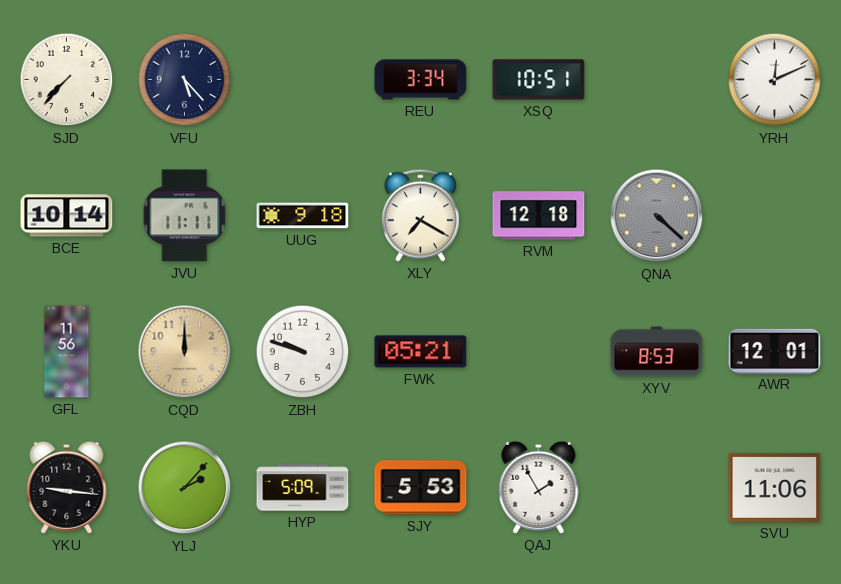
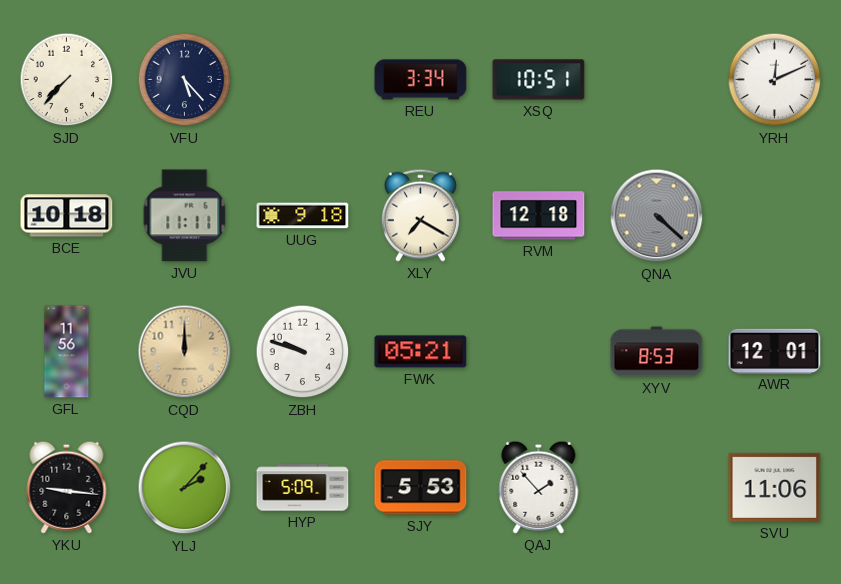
BCE: 10:14 -> 10:18
QAJ: 1:55 -> 1:53
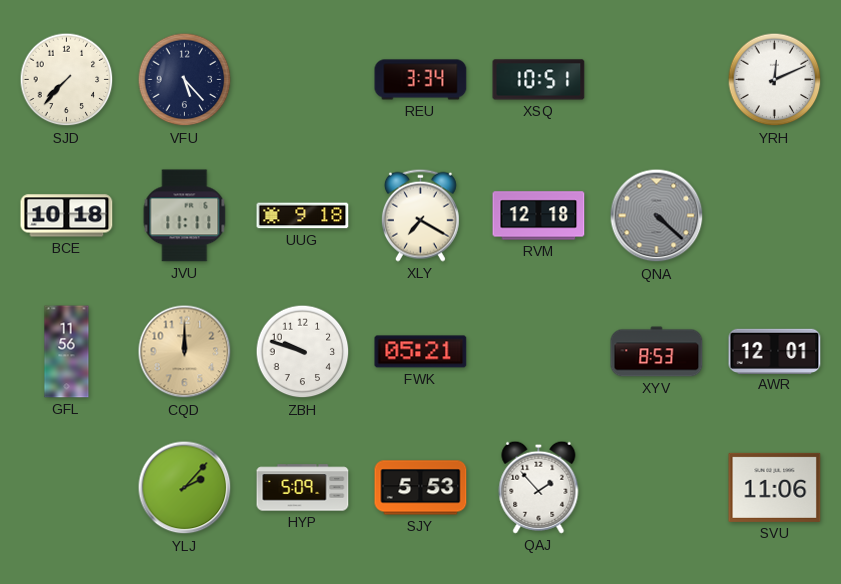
YKU: 9:16 -> none
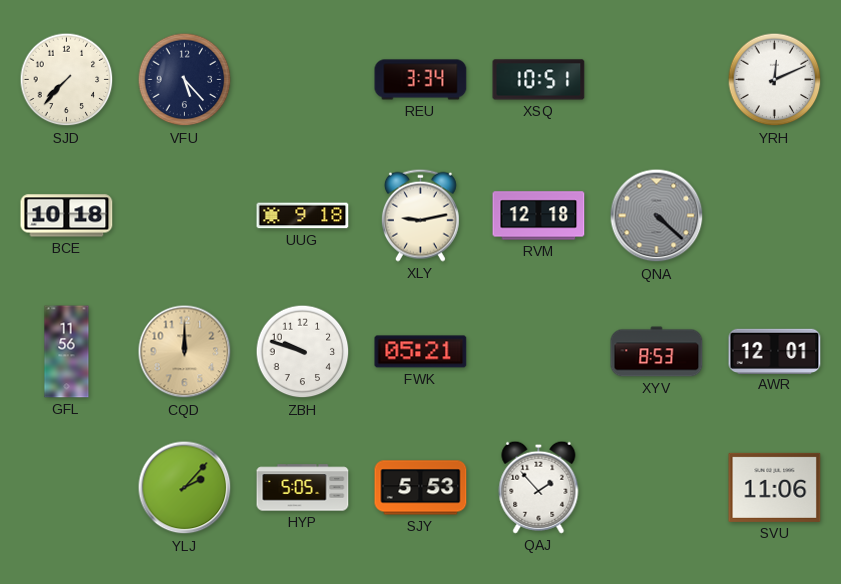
JVU: 11:11 -> none
XLY: 7:20 -> 9:13
HYP: 5:09 -> 5:05
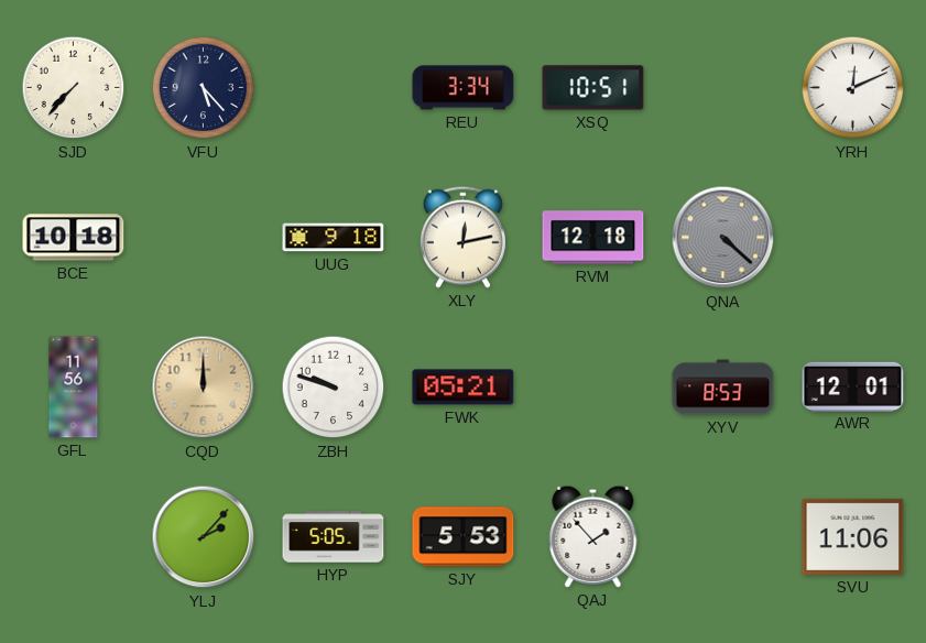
XLY: 9:13 -> 12:13
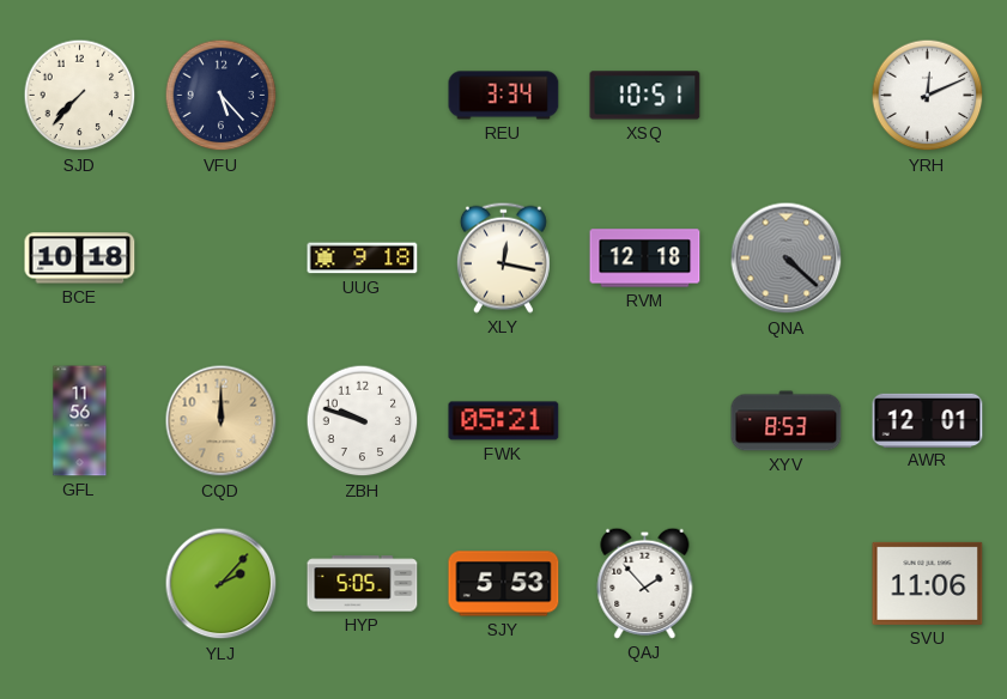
XLY: 12:13 -> 12:17
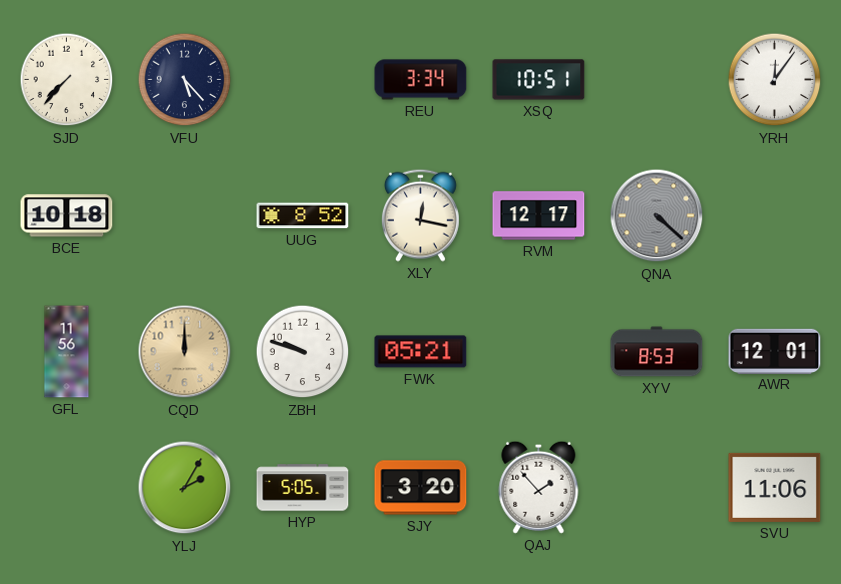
YRH: 12:11 -> 12:06
UUG: 9:18 -> 8:52
RVM: 12:18 -> 12:17
YLJ: 2:07 -> 2:05
SJY: 5:53 -> 3:20
